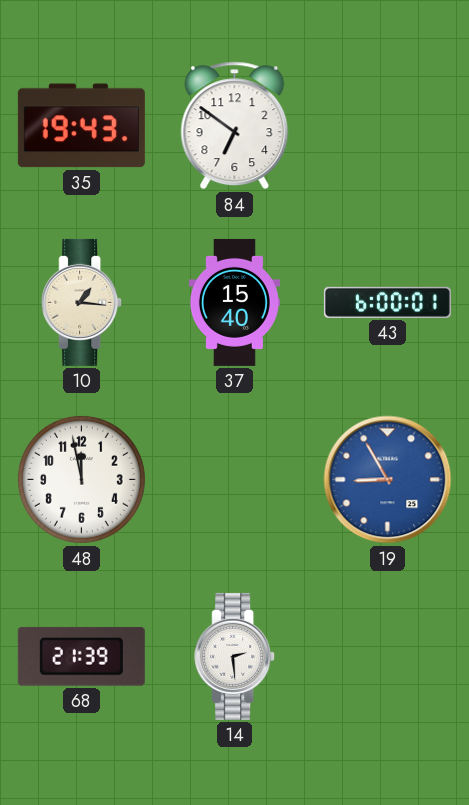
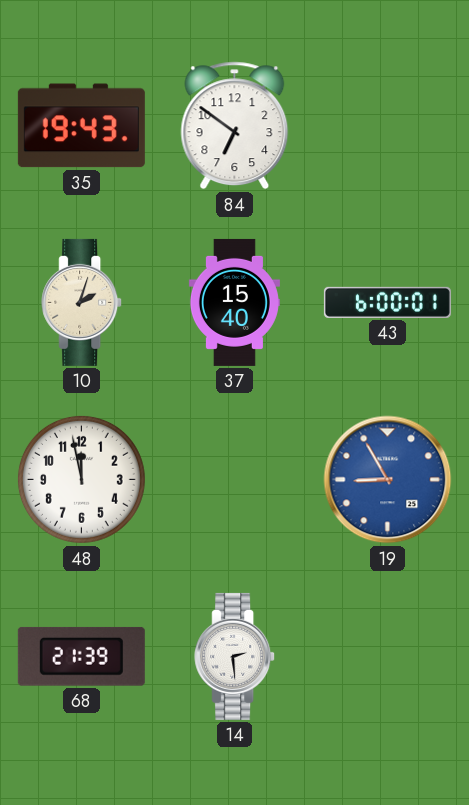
10: 1:16 -> 2:03
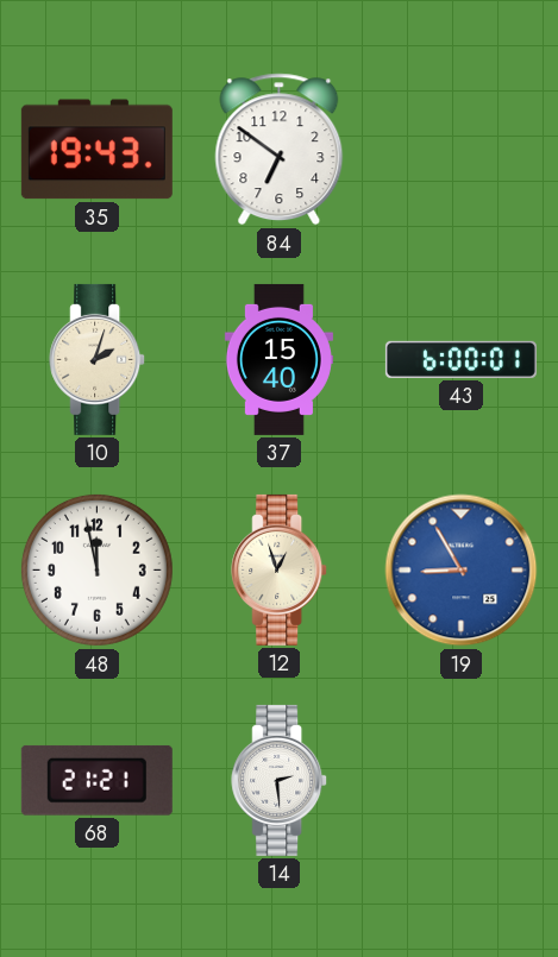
12: none -> 12:57
68: 21:39 -> 21:21
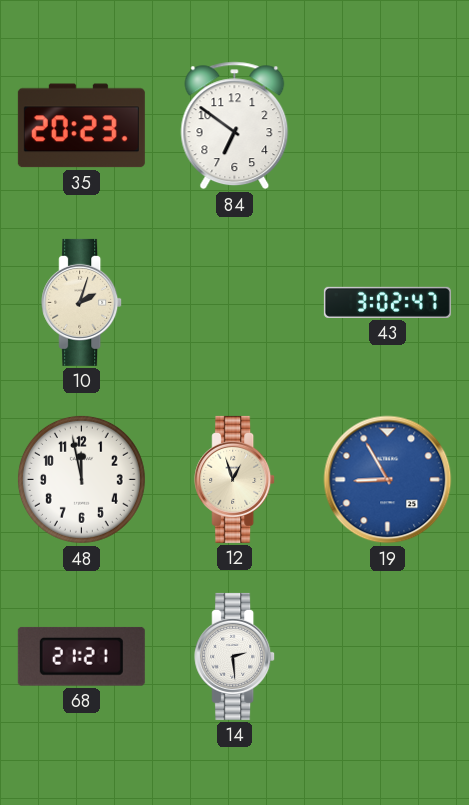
35: 19:43 -> 20:23
37: 15:40 -> none
43: 6:00 -> 3:02
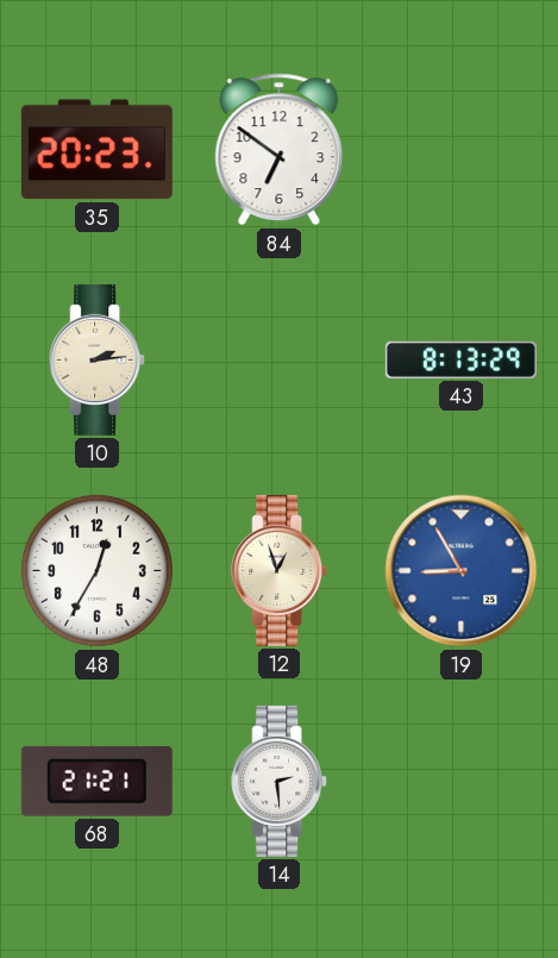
10: 2:03 -> 2:14
43: 3:02 -> 8:13
48: 11:58 -> 12:35
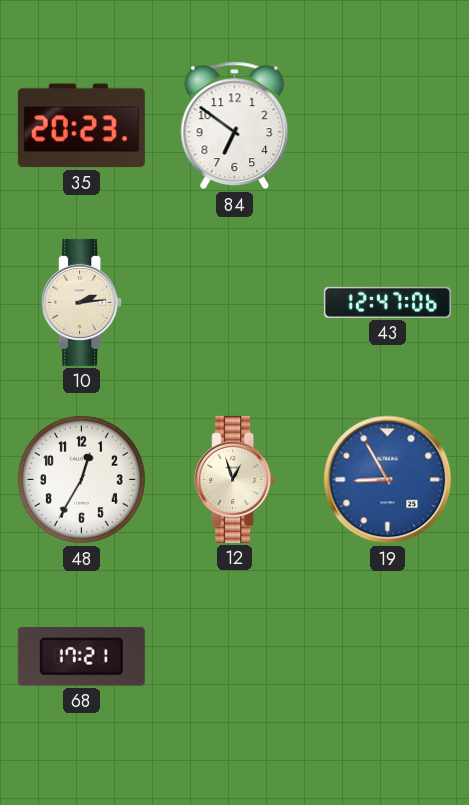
43: 8:13 -> 12:47
68: 21:21 -> 17:21
14: 2:29 -> none
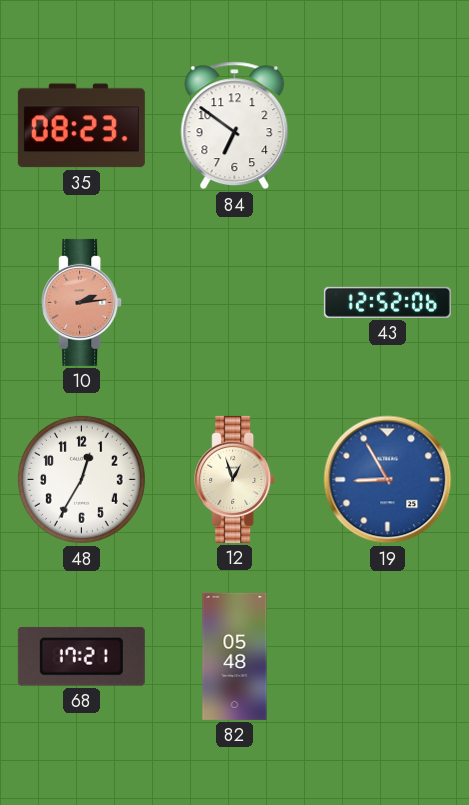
35: 20:23 -> 08:23
10 dial: cream -> salmon
43: 12:47 -> 12:52
82: none -> 05:48
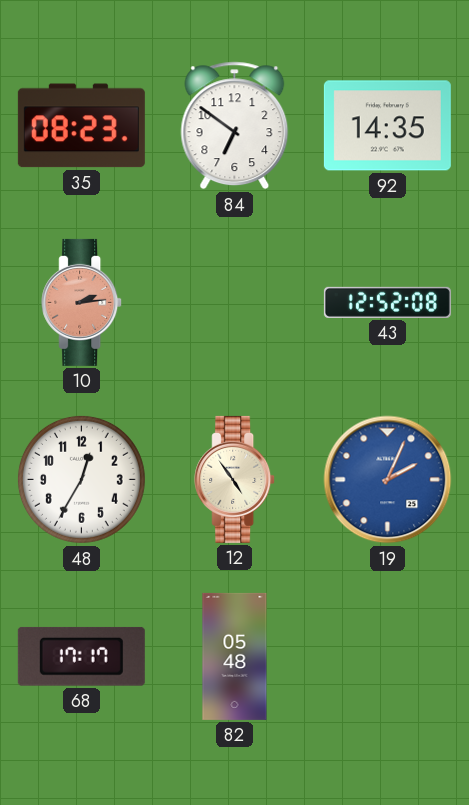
92: none -> 14:35
43: 12:52:06 -> 12:52:08
12: 12:57 -> 4:54
19: 8:55 -> 2:04
68: 17:21 -> 17:17
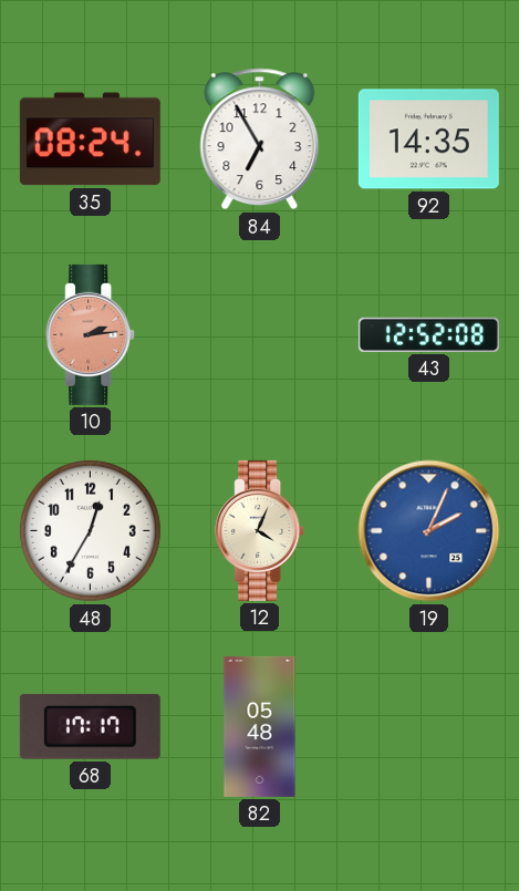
35: 08:23 -> 08:24
84: 6:51 -> 6:55
12: 4:54 -> 4:04
